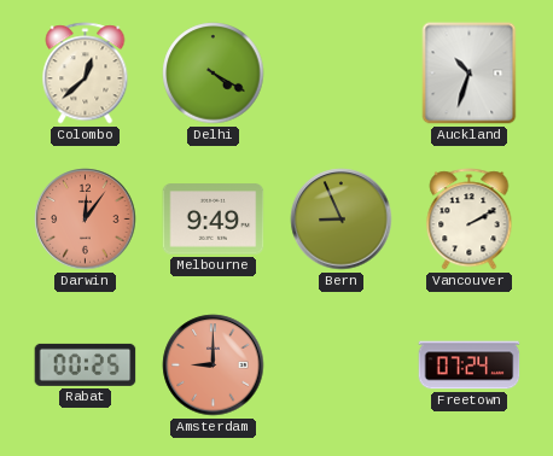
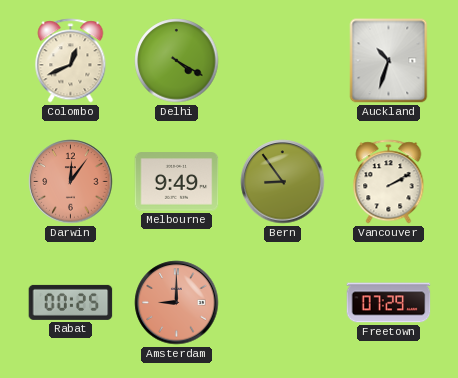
Colombo: 12:38 -> 12:41
Bern: 8:56 -> 8:54
Freetown: 07:24 -> 07:29
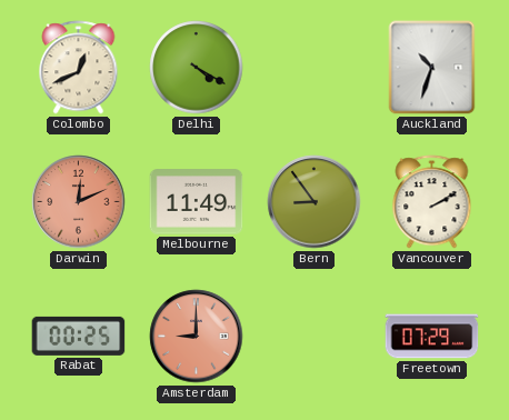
Darwin: 12:06 -> 12:11
Melbourne: 9:49 -> 11:49
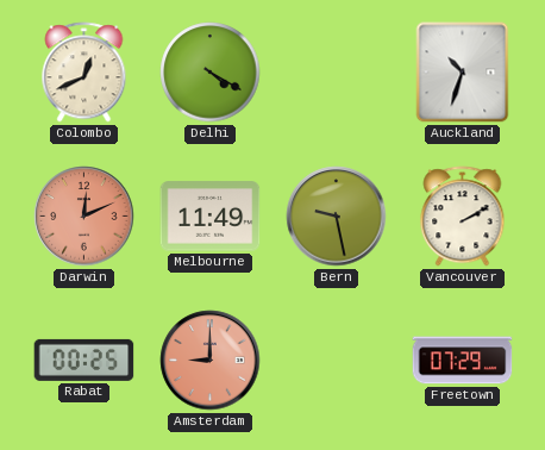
Bern: 8:54 -> 9:28
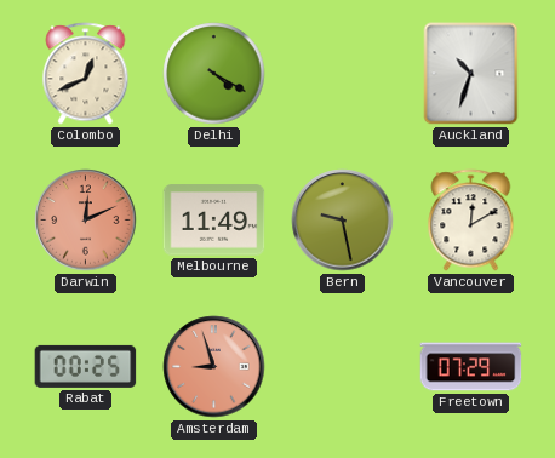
Vancouver: 2:10 -> 12:10
Amsterdam: 9:00 -> 8:57
